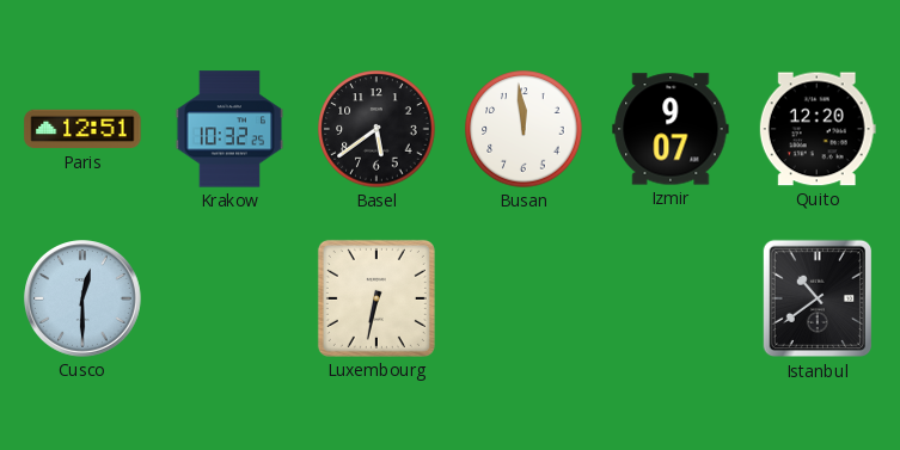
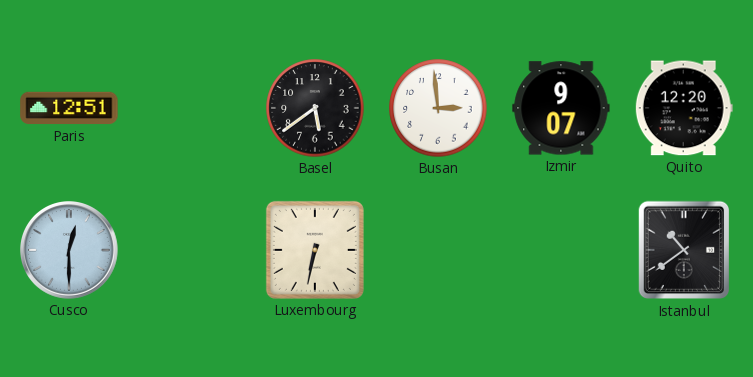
Krakow: 10:32 -> none
Busan: 11:59 -> 2:59
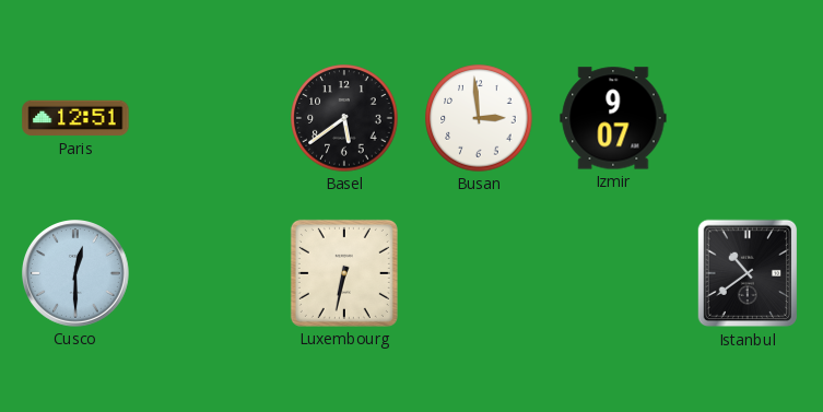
Quito: 12:20 -> none
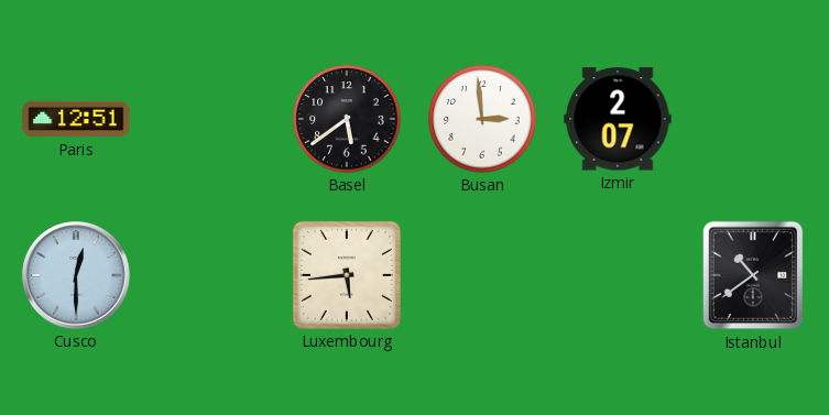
Izmir: 9:07 -> 2:07
Luxembourg: 6:32 -> 5:44
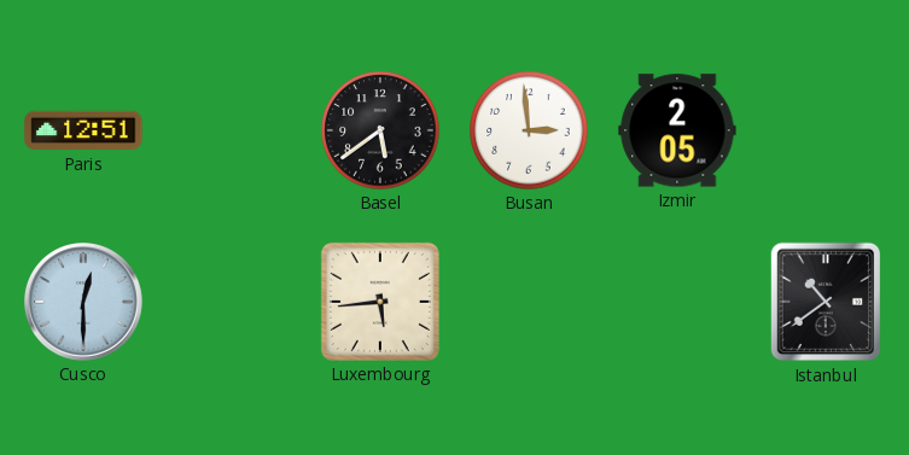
Izmir: 2:07 -> 2:05
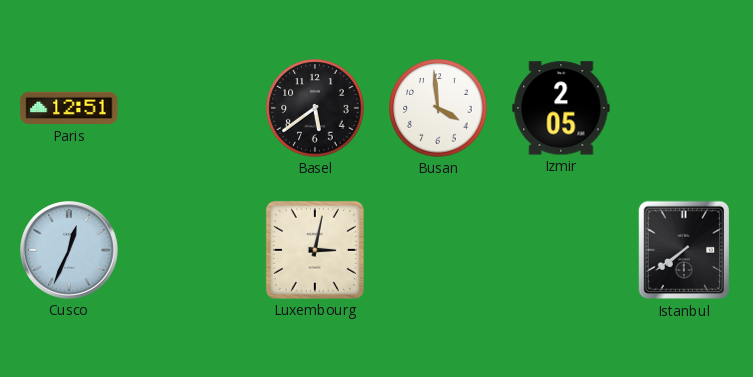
Busan: 2:59 -> 3:59
Cusco: 12:30 -> 12:34
Luxembourg: 5:44 -> 3:02
Istanbul: 10:39 -> 7:39
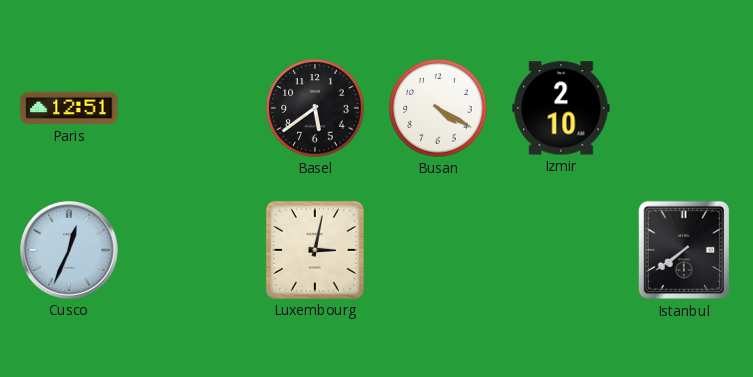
Busan: 3:59 -> 4:20
Izmir: 2:05 -> 2:10
